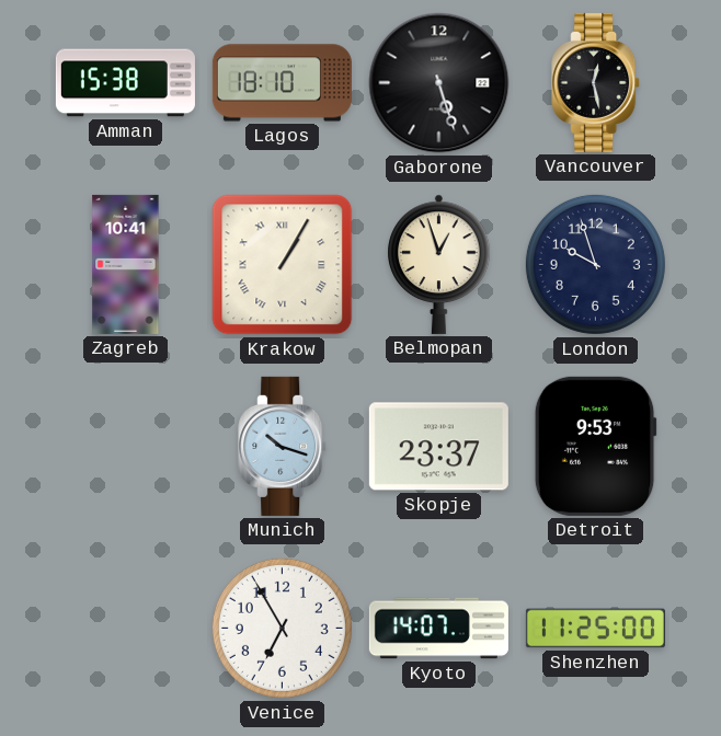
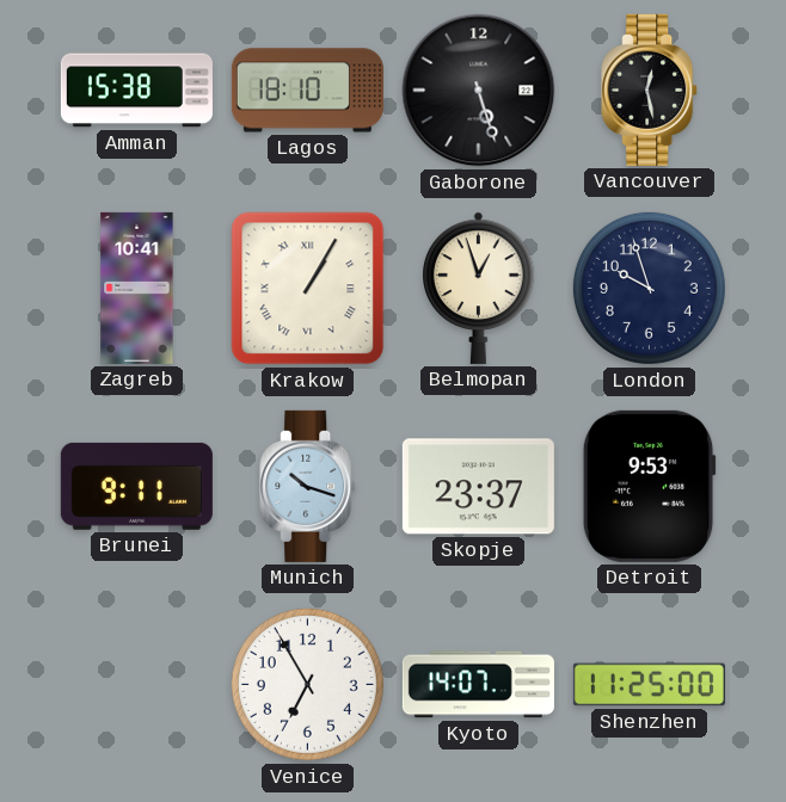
Brunei: none -> 9:11
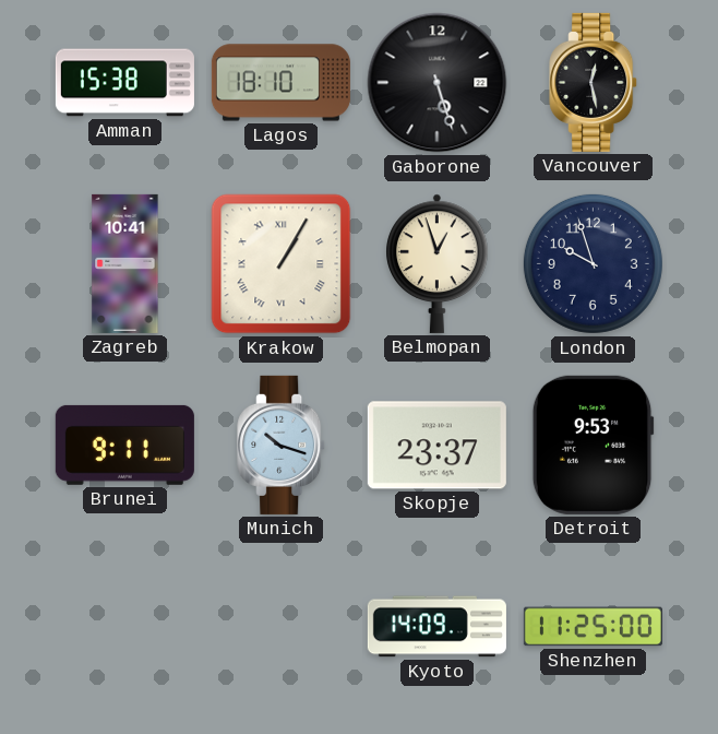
Venice: 6:55 -> none
Kyoto: 14:07 -> 14:09
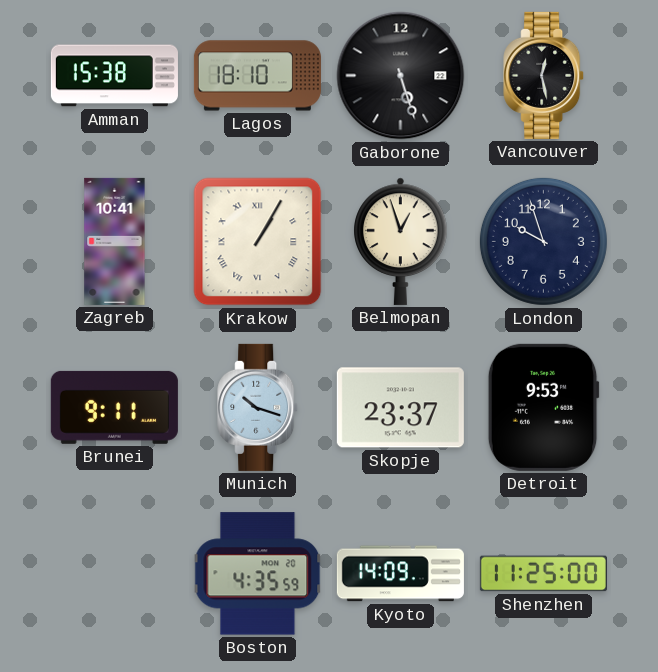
Boston: none -> 4:35
